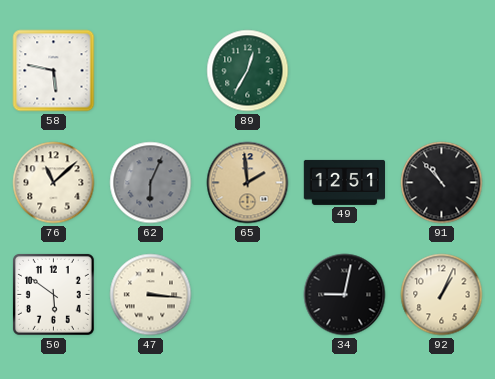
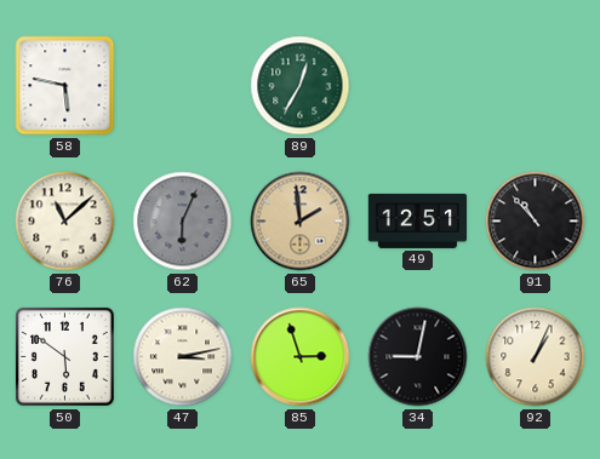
47: 3:16 -> 3:13
85: none -> 2:57
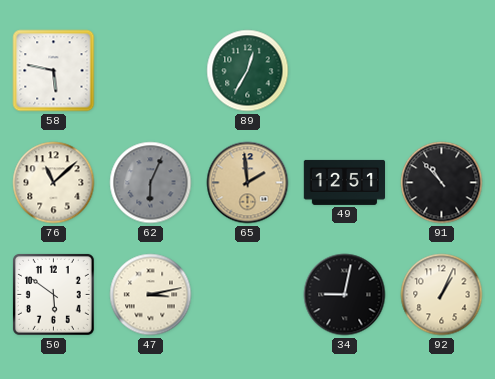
85: 2:57 -> none
